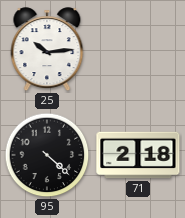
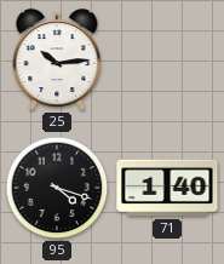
95: 4:22 -> 4:18
71: 2:18 -> 1:40
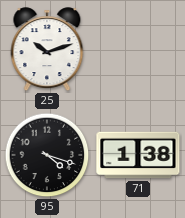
25: 10:14 -> 10:12
71: 1:40 -> 1:38
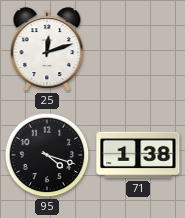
25: 10:12 -> 12:12
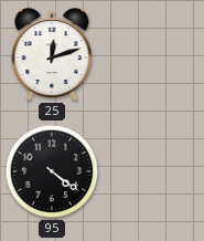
95: 4:18 -> 4:21
71: 1:38 -> none
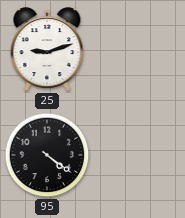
25: 12:12 -> 9:12
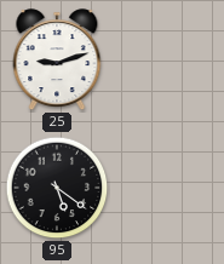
95: 4:21 -> 5:21
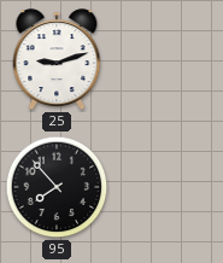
95: 5:21 -> 7:53
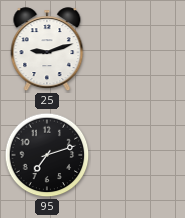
95: 7:53 -> 7:12
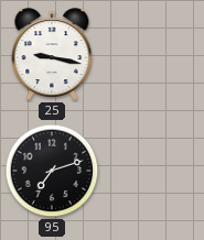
25: 9:12 -> 9:17
